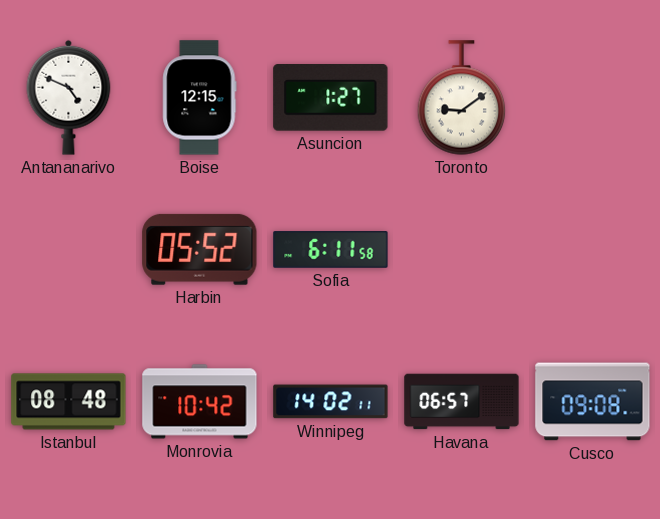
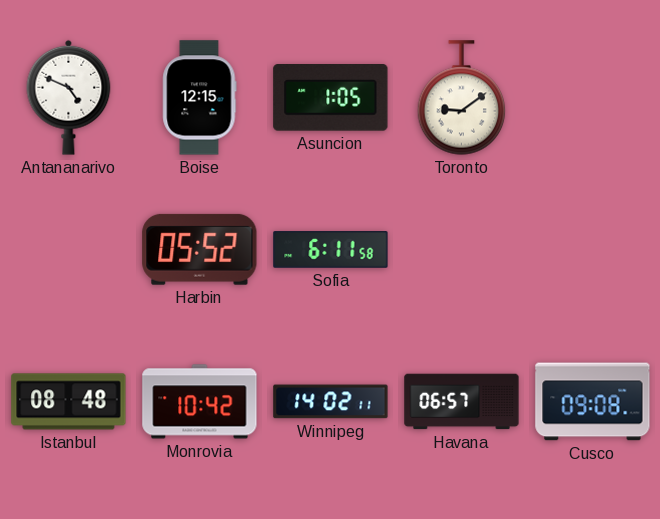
Asuncion: 1:27 -> 1:05
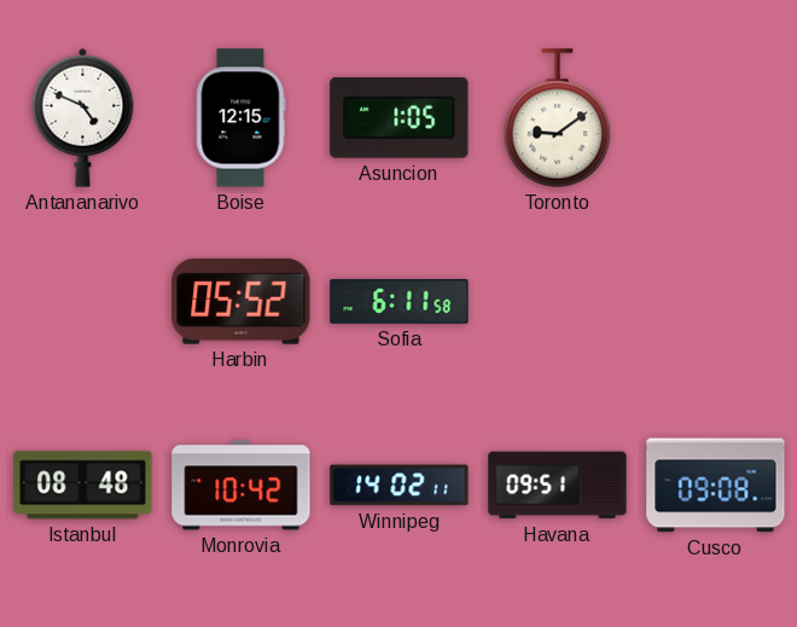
Havana: 06:57 -> 09:51
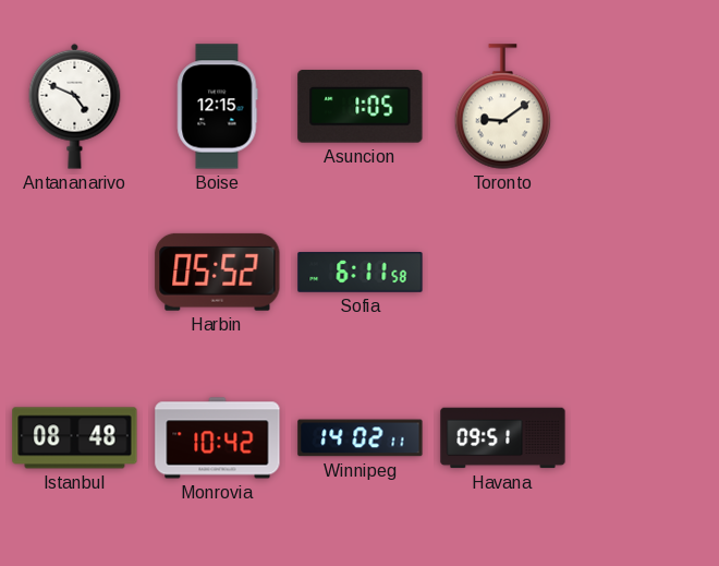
Cusco: 09:08 -> none
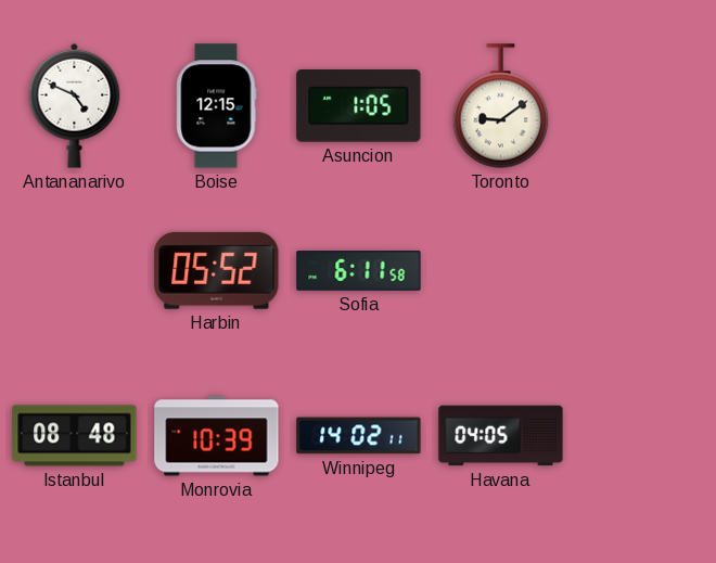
Monrovia: 10:42 -> 10:39
Havana: 09:51 -> 04:05
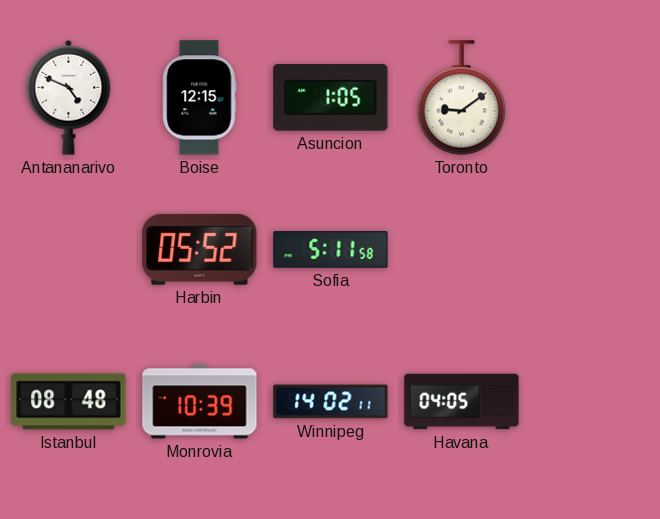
Sofia: 6:11 -> 5:11
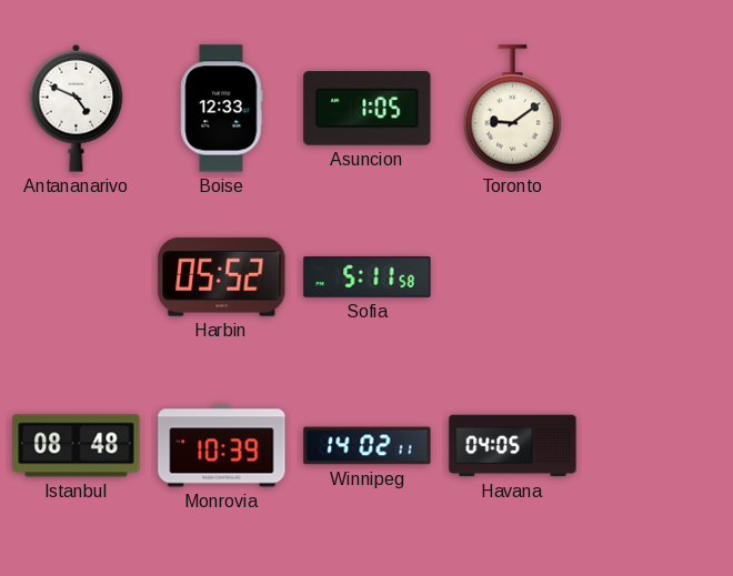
Boise: 12:15 -> 12:33
